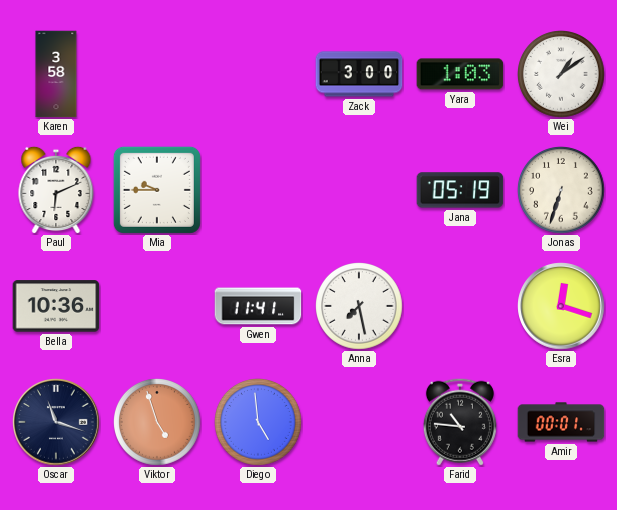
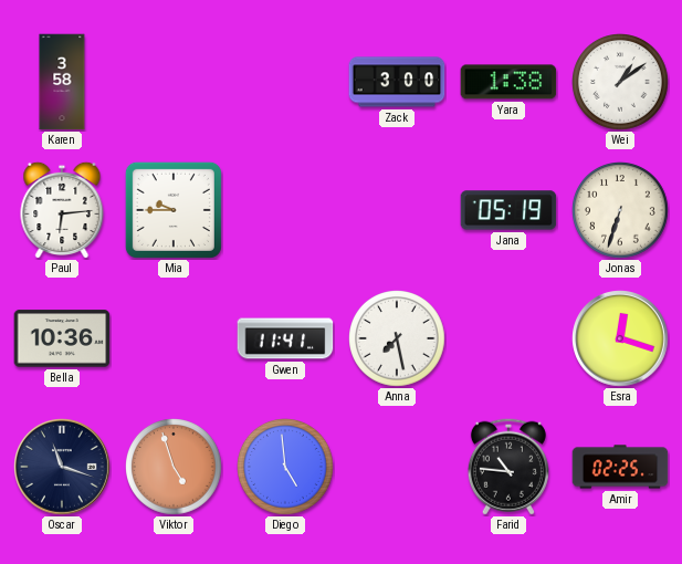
Yara: 1:03 -> 1:38
Paul: 6:11 -> 6:14
Amir: 00:01 -> 02:25
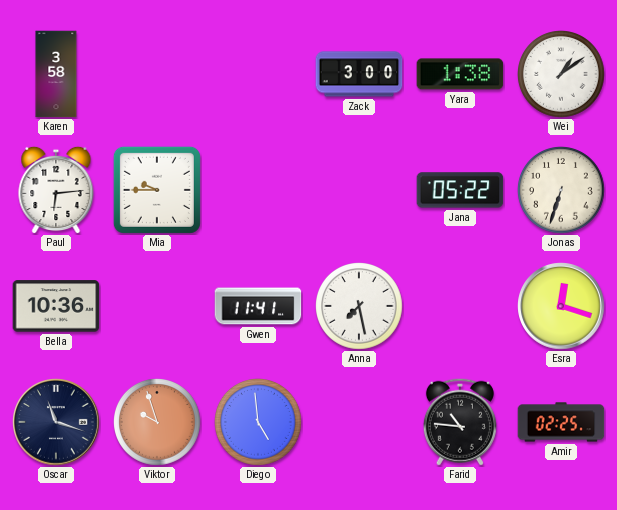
Jana: 05:19 -> 05:22
Viktor: 4:57 -> 9:57
